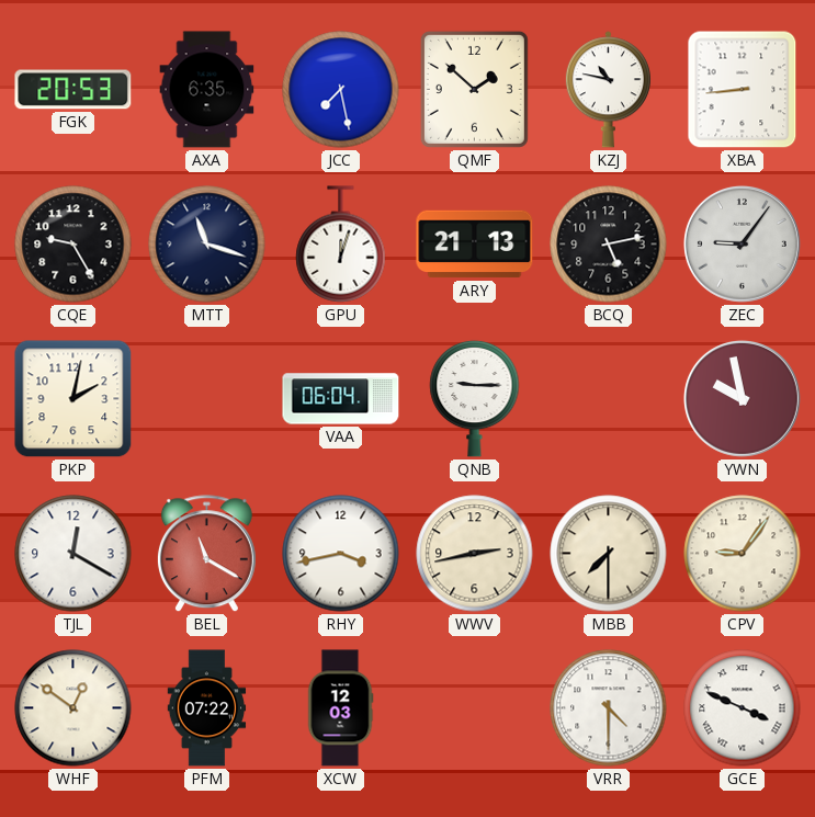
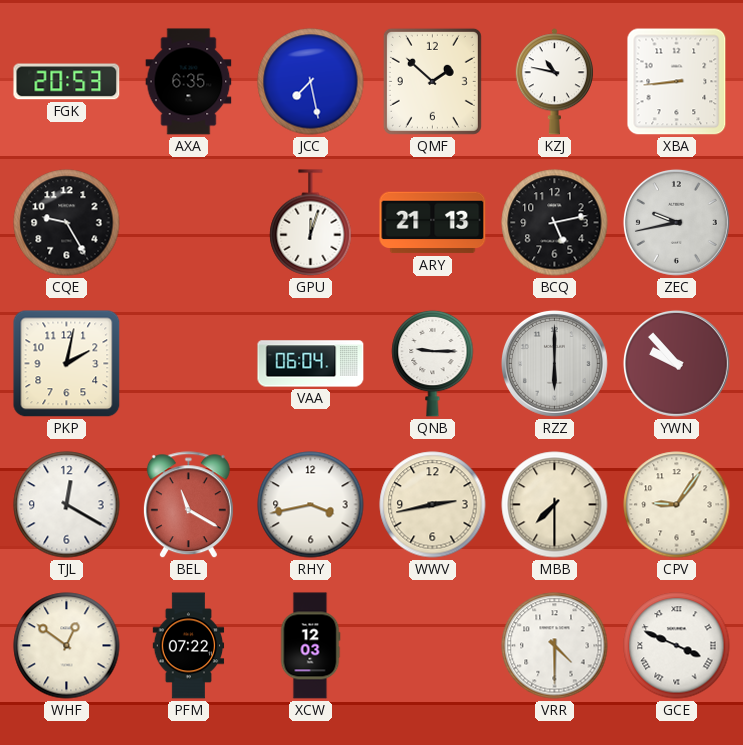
MTT: 11:18 -> none
ZEC: 9:06 -> 9:43
RZZ: none -> 6:00
YWN: 9:58 -> 9:53
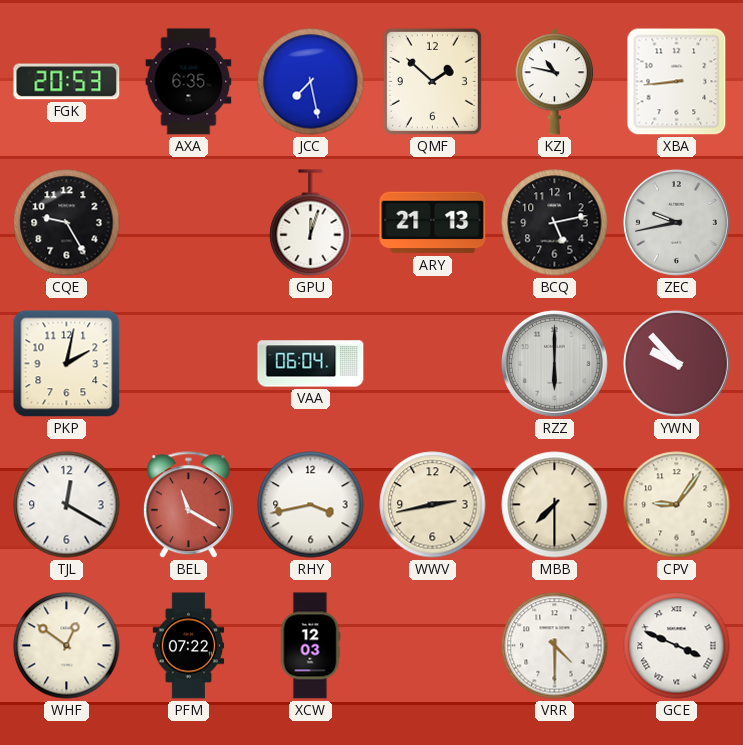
QNB: 9:15 -> none
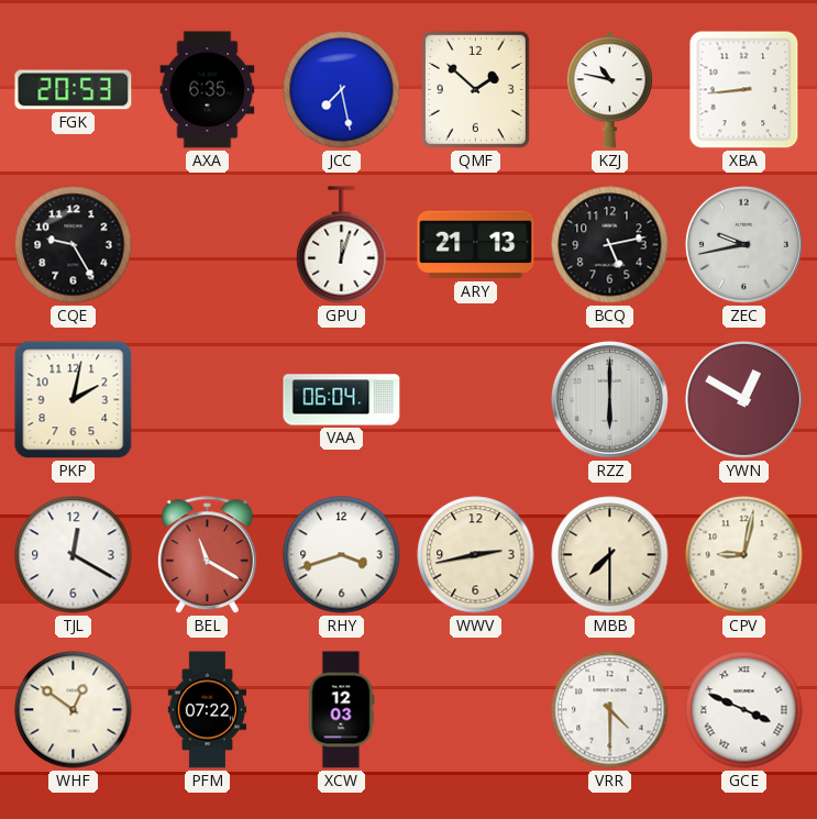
YWN: 9:53 -> 12:50
RHY: 3:43 -> 3:42
CPV: 9:06 -> 9:02
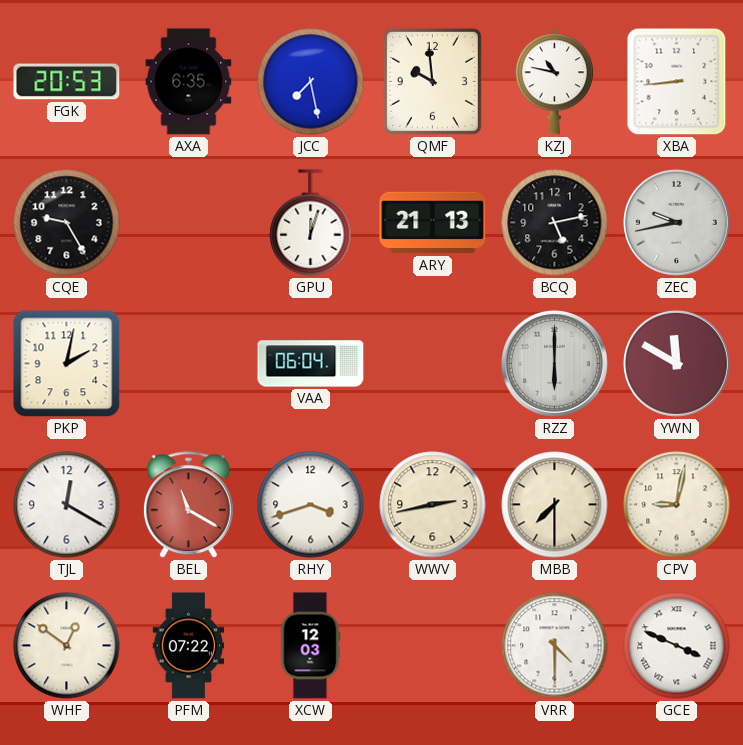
QMF: 1:52 -> 9:59
YWN: 12:50 -> 11:50
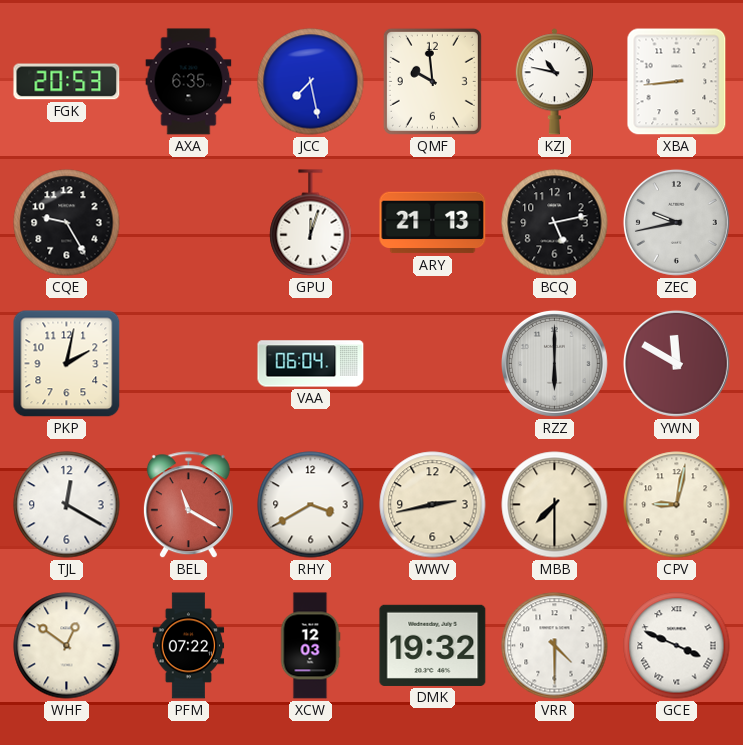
RHY: 3:42 -> 3:40
DMK: none -> 19:32
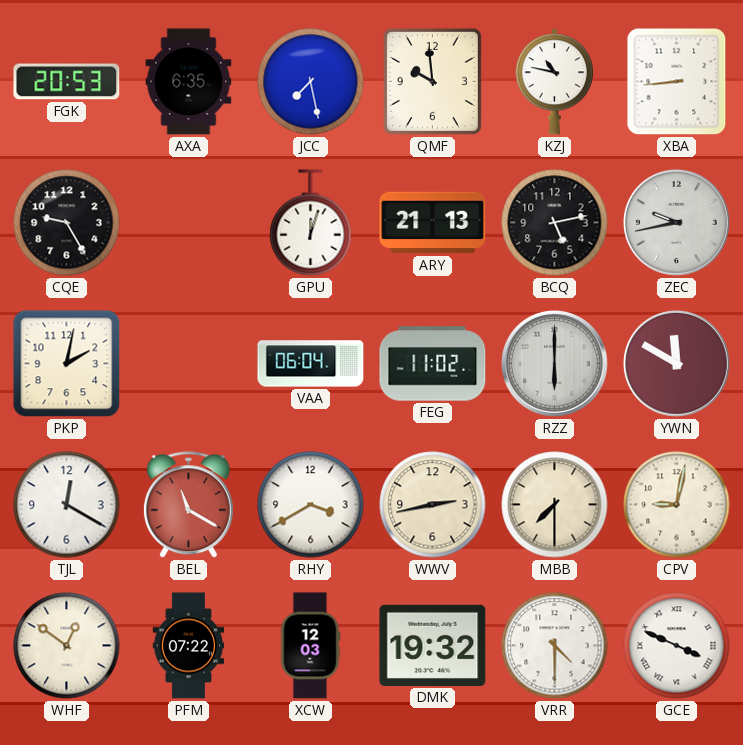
FEG: none -> 11:02
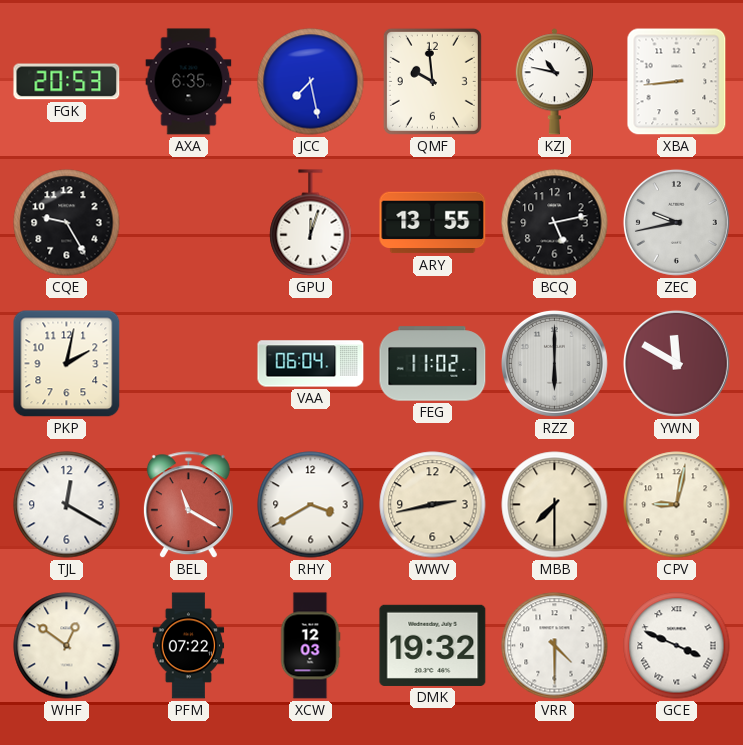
ARY: 21:13 -> 13:55
